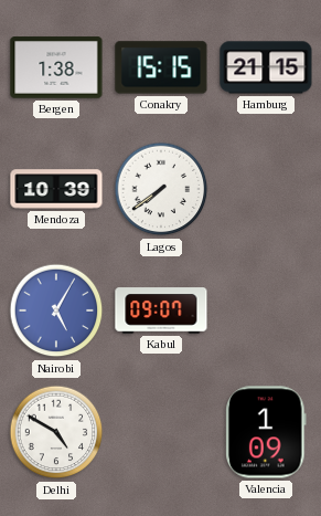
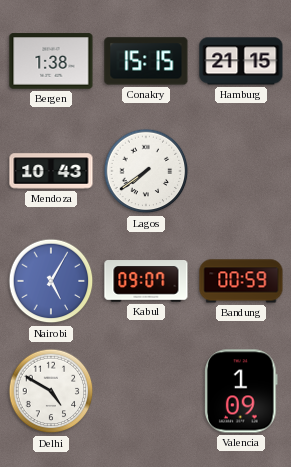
Mendoza: 10:39 -> 10:43
Bandung: none -> 00:59
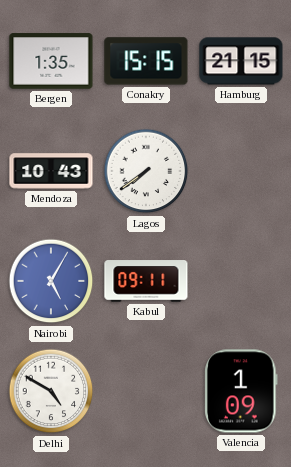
Bergen: 1:38 -> 1:35
Kabul: 09:07 -> 09:11
Bandung: 00:59 -> none
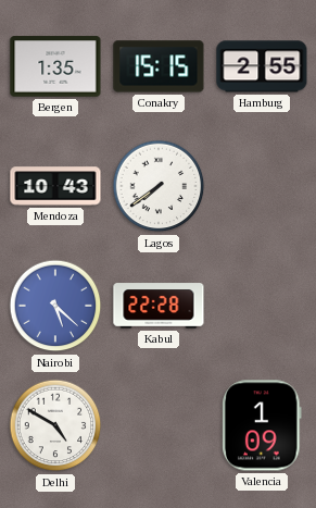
Hamburg: 21:15 -> 2:55
Nairobi: 5:05 -> 5:22
Kabul: 09:11 -> 22:28
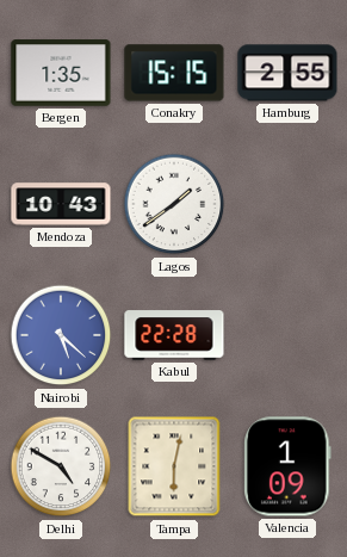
Lagos: 7:39 -> 1:39
Tampa: none -> 6:02
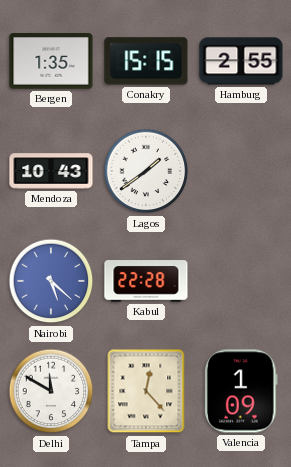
Delhi: 4:50 -> 11:50
Tampa: 6:02 -> 12:23
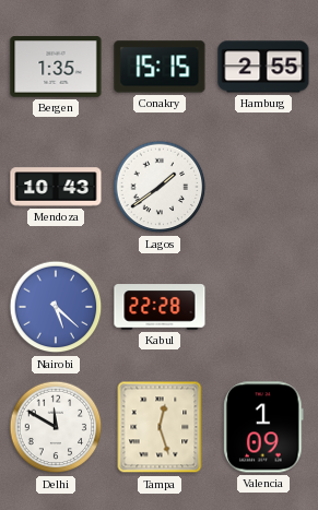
Tampa: 12:23 -> 12:27
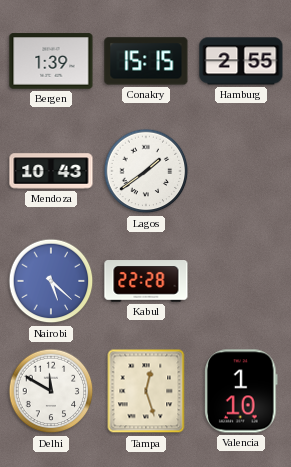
Bergen: 1:35 -> 1:39
Valencia: 1:09 -> 1:10
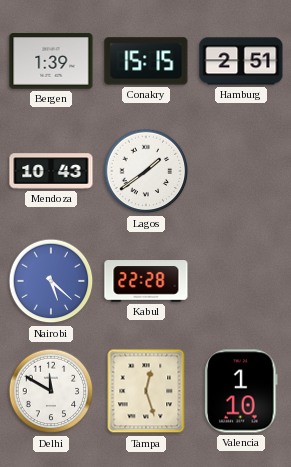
Hamburg: 2:55 -> 2:51
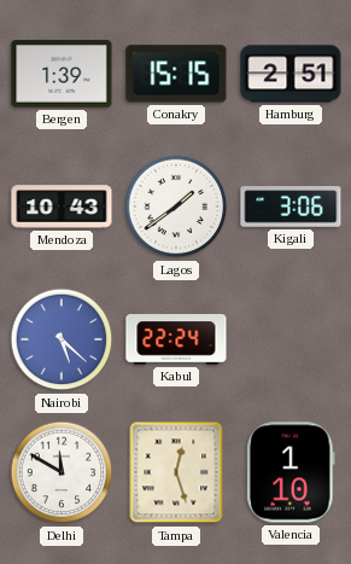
Kigali: none -> 3:06
Kabul: 22:28 -> 22:24
